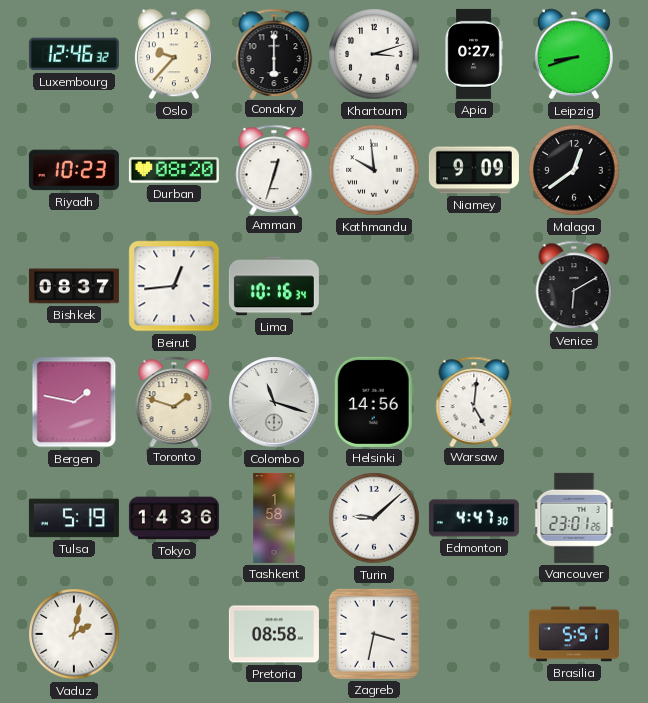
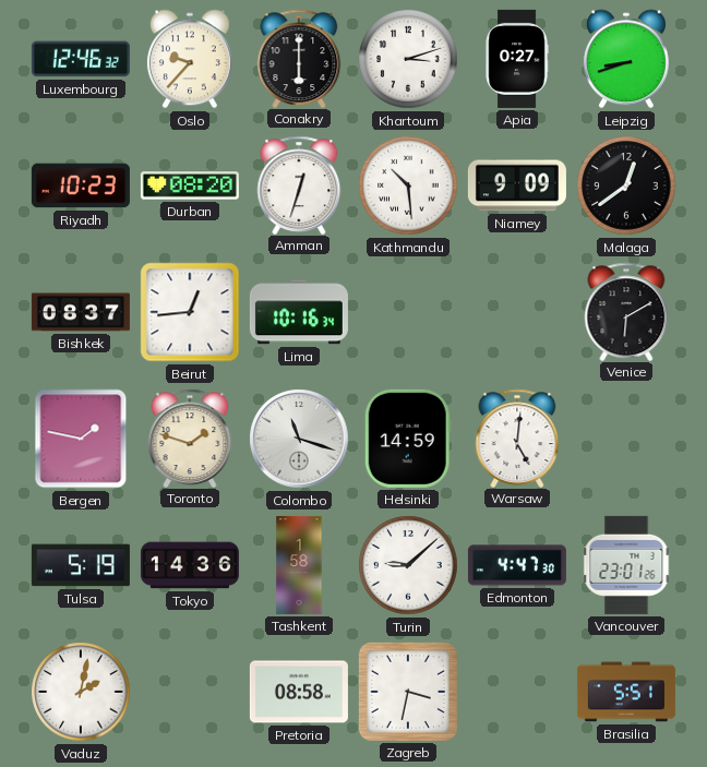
Kathmandu: 9:59 -> 10:29
Helsinki: 14:56 -> 14:59
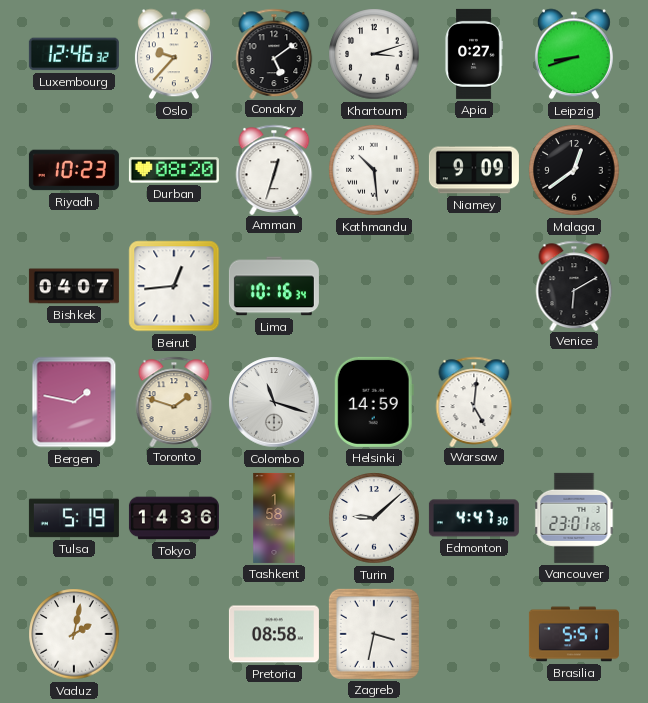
Conakry: 6:00 -> 5:09
Bishkek: 08:37 -> 04:07
